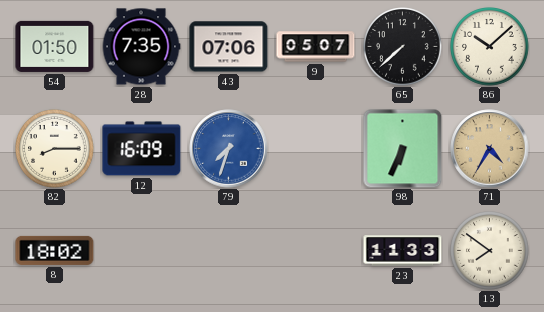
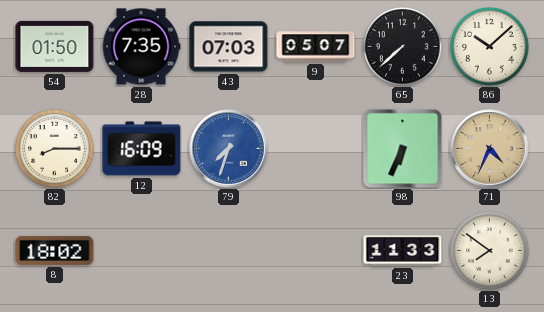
43: 07:06 -> 07:03
71: 4:35 -> 4:34
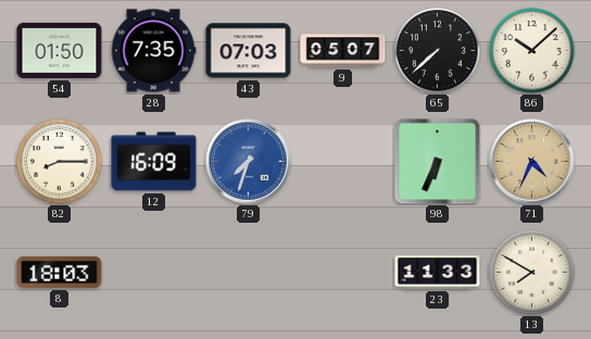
8: 18:02 -> 18:03
13: 7:51 -> 7:50
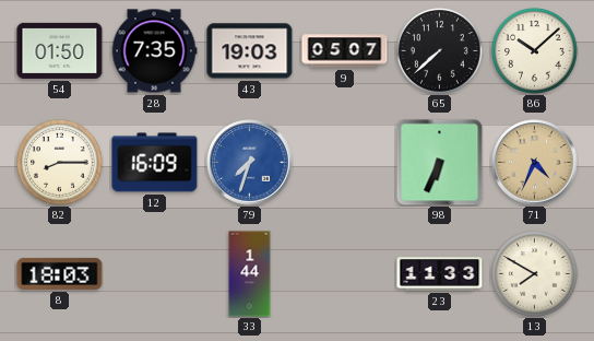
43: 07:03 -> 19:03
33: none -> 1:44
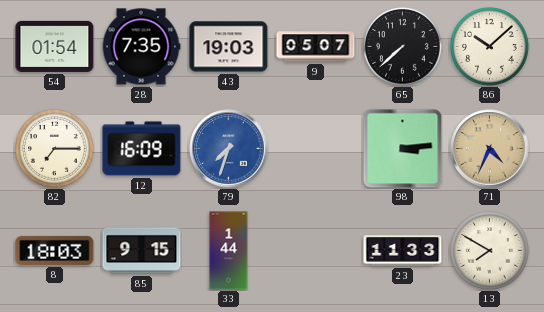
54: 01:50 -> 01:54
82: 8:15 -> 7:15
98: 6:34 -> 3:14
85: none -> 9:15
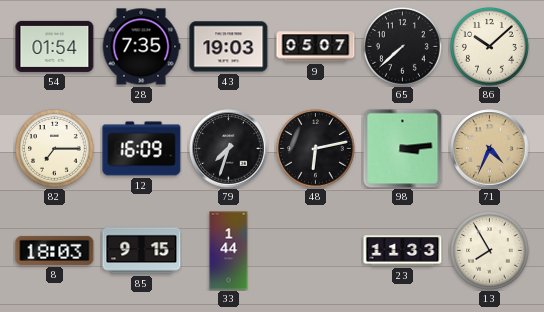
79 dial: blue -> black
48: none -> 6:13
13: 7:50 -> 7:55
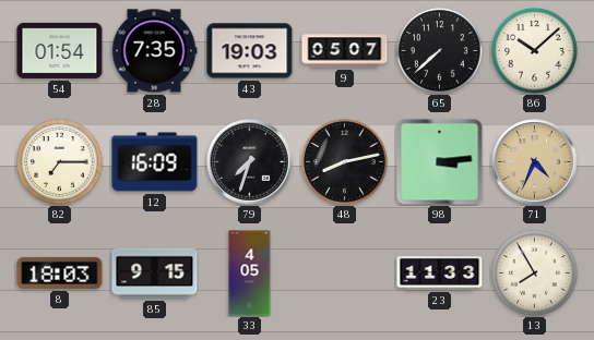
48: 6:13 -> 8:13
33: 1:44 -> 4:05
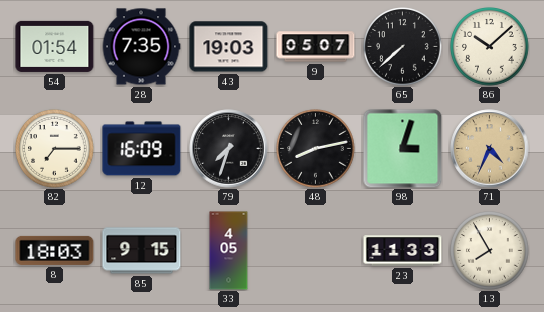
98: 3:14 -> 3:03
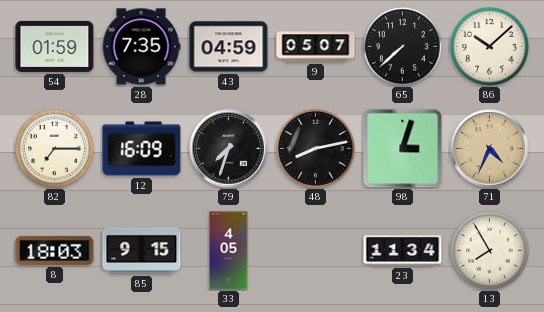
54: 01:54 -> 01:59
43: 19:03 -> 04:59
23: 11:33 -> 11:34
